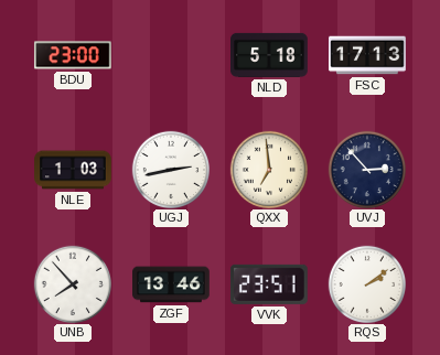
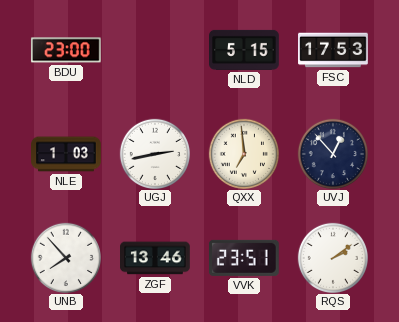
NLD: 5:18 -> 5:15
FSC: 17:13 -> 17:53
UVJ: 2:53 -> 12:53
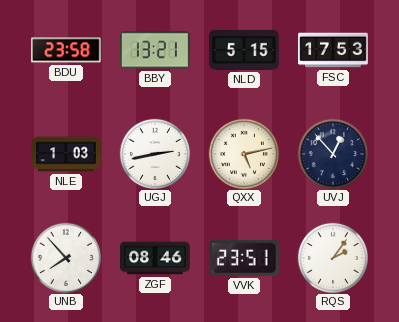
BDU: 23:00 -> 23:58
BBY: none -> 13:21
QXX: 6:59 -> 5:13
ZGF: 13:46 -> 08:46
RQS: 2:09 -> 2:06
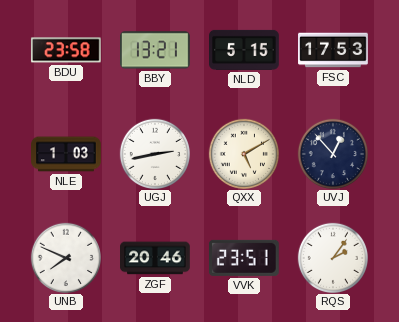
QXX: 5:13 -> 5:10
UNB: 7:53 -> 7:49
ZGF: 08:46 -> 20:46
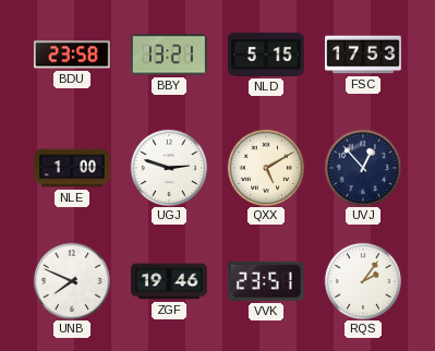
NLE: 1:03 -> 1:00
UGJ: 2:43 -> 2:48
ZGF: 20:46 -> 19:46
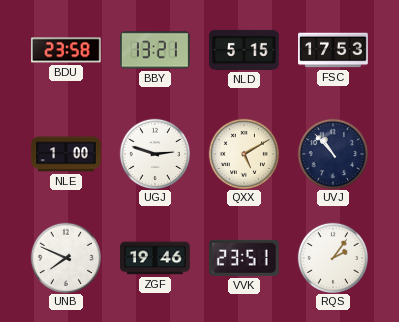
UVJ: 12:53 -> 10:53
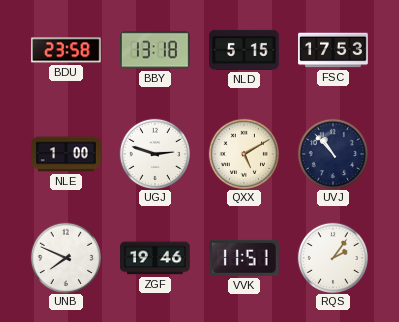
BBY: 13:21 -> 13:18
VVK: 23:51 -> 11:51
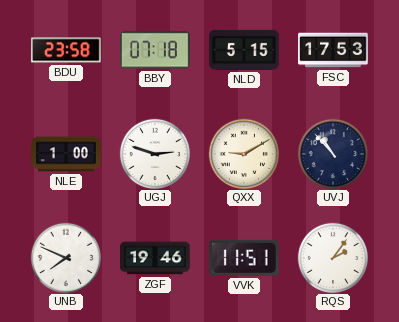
BBY: 13:18 -> 07:18
QXX: 5:10 -> 9:10
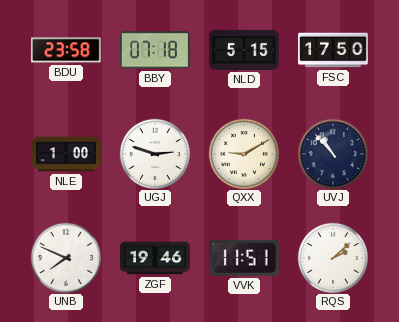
FSC: 17:53 -> 17:50
RQS: 2:06 -> 2:08
